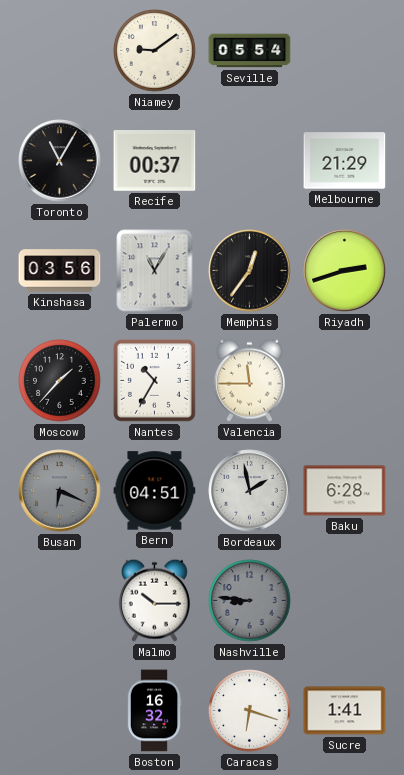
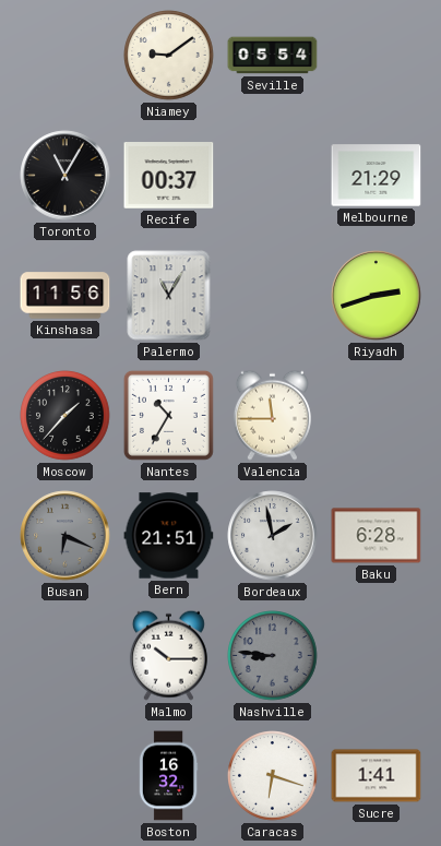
Kinshasa: 03:56 -> 11:56
Memphis: 12:36 -> none
Bern: 04:51 -> 21:51
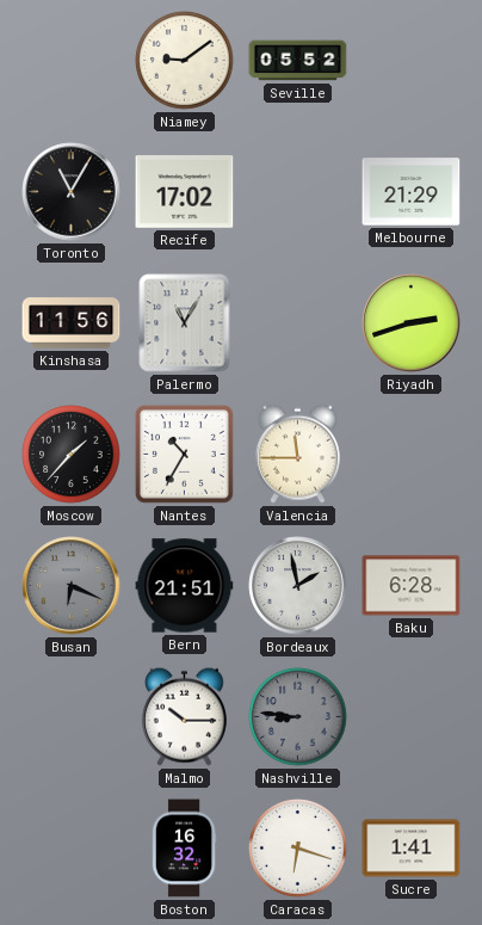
Seville: 05:54 -> 05:52
Recife: 00:37 -> 17:02
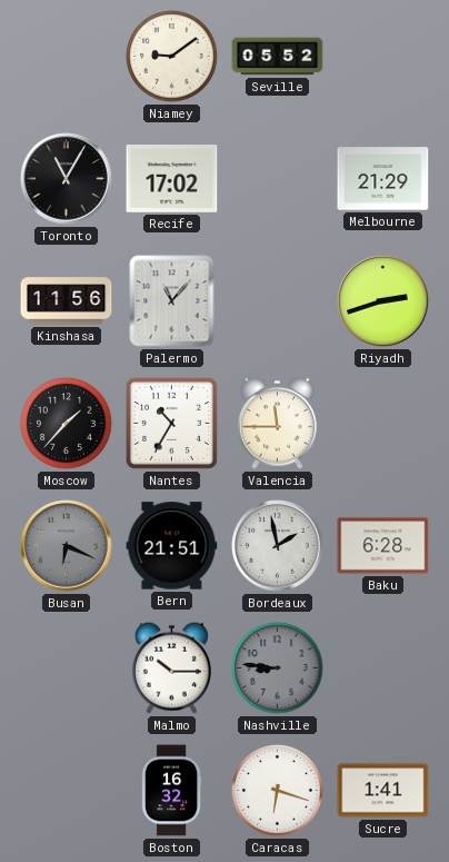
Palermo: 11:05 -> 11:07
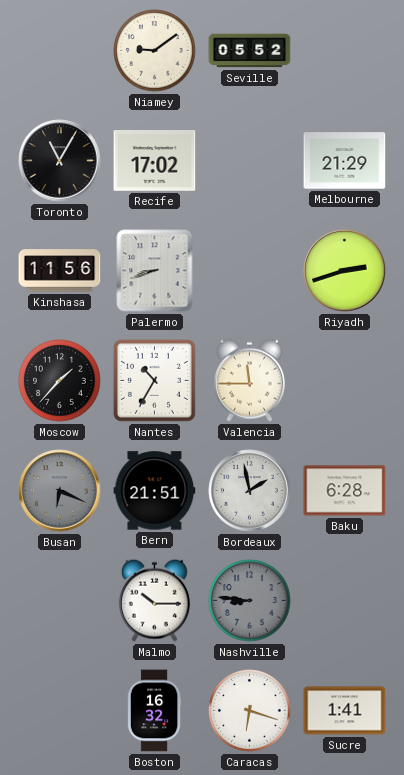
Palermo: 11:07 -> 8:42
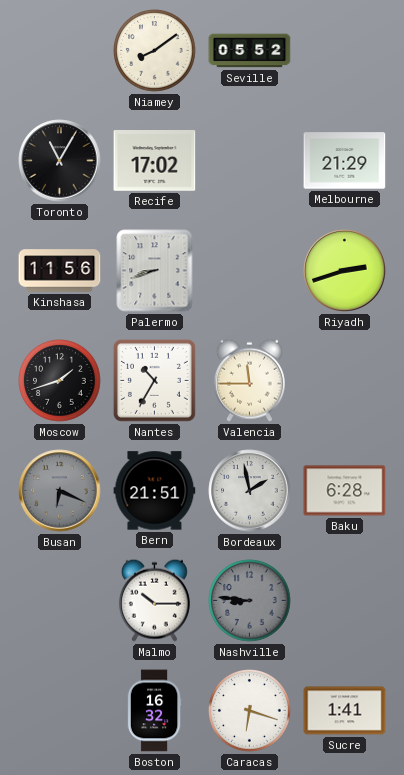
Niamey: 9:09 -> 8:09
Moscow: 1:37 -> 1:42
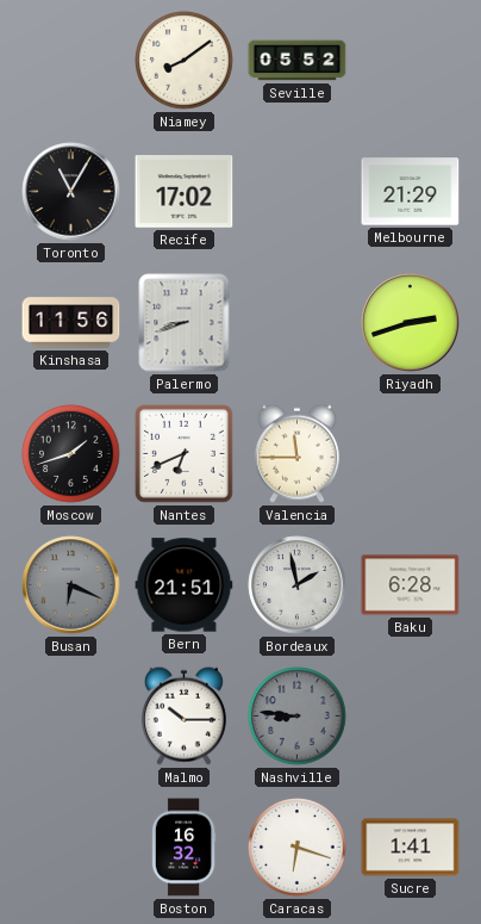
Nantes: 10:35 -> 6:41
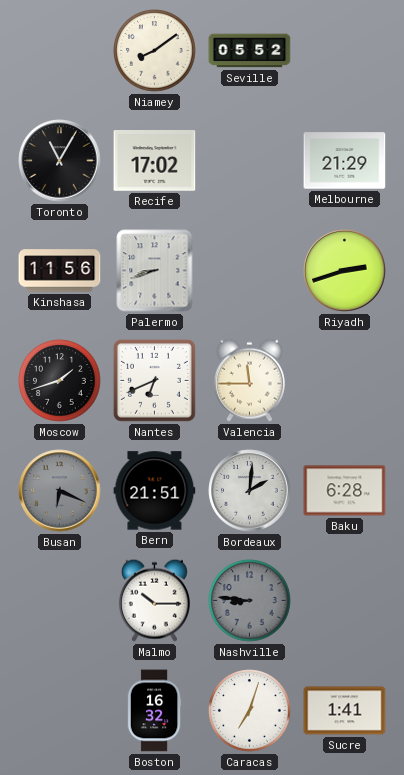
Bordeaux: 1:58 -> 2:01
Caracas: 6:18 -> 7:03
